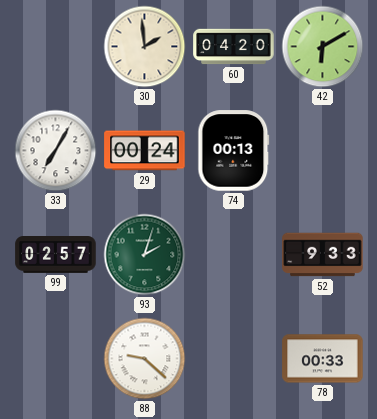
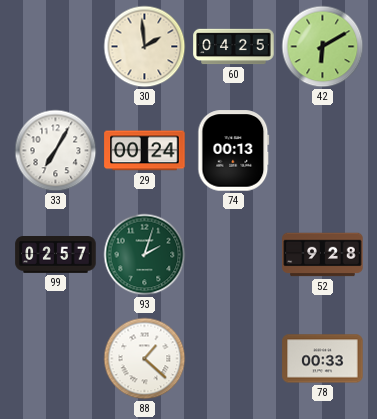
60: 04:20 -> 04:25
52: 9:33 -> 9:28
88: 9:22 -> 1:22
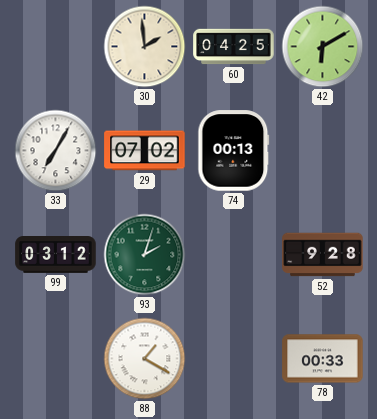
29: 00:24 -> 07:02
99: 02:57 -> 03:12
88: 1:22 -> 1:20
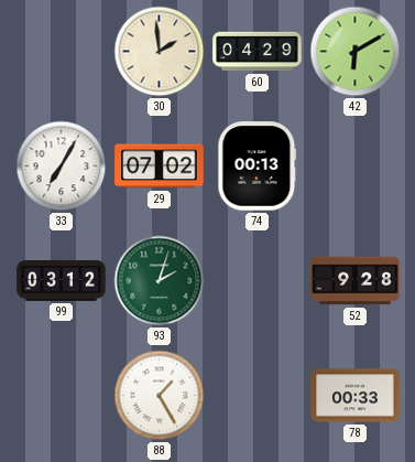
60: 04:25 -> 04:29
88: 1:20 -> 1:25
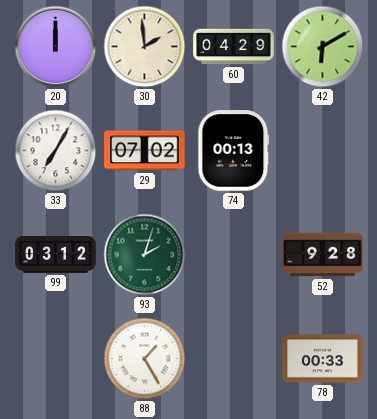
20: none -> 12:00
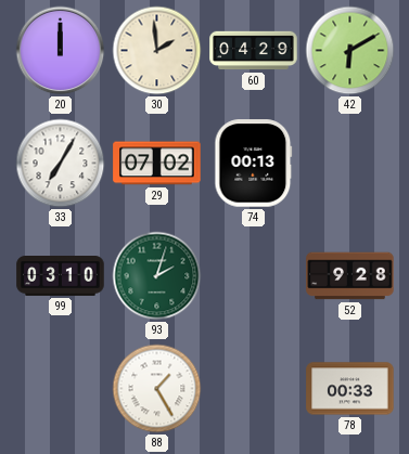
99: 03:12 -> 03:10
